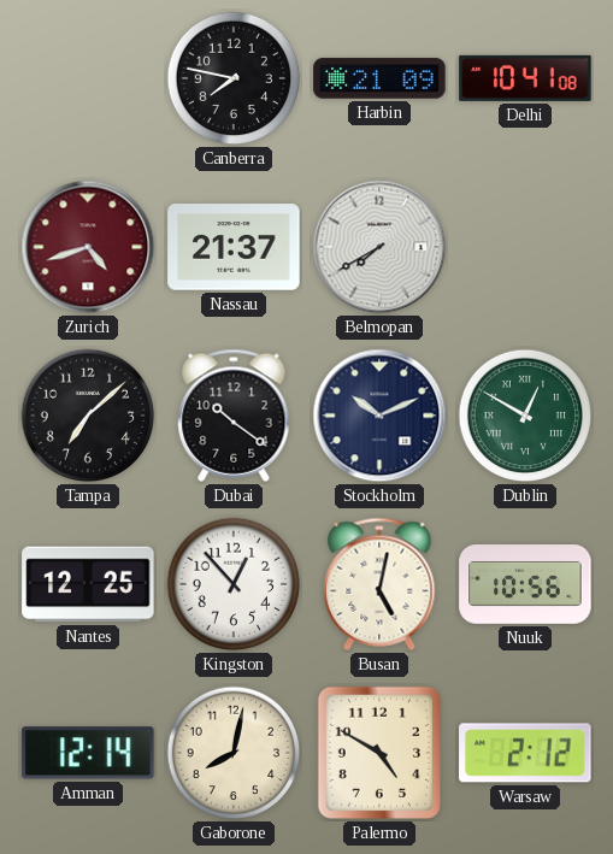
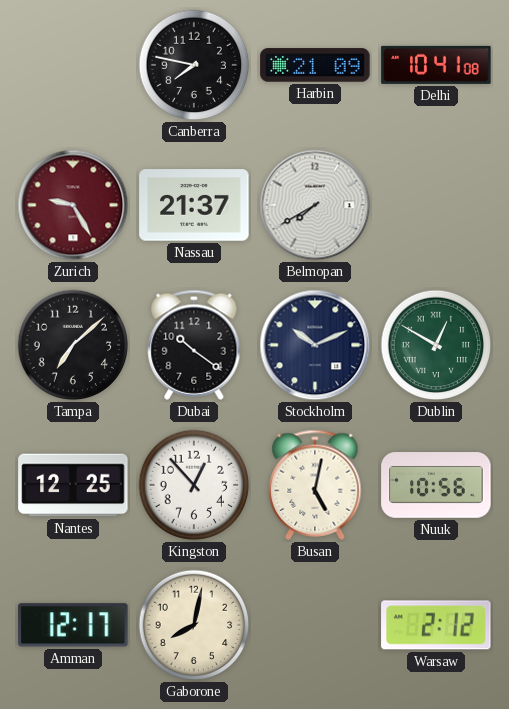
Zurich: 4:42 -> 9:25
Amman: 12:14 -> 12:17
Palermo: 4:50 -> none
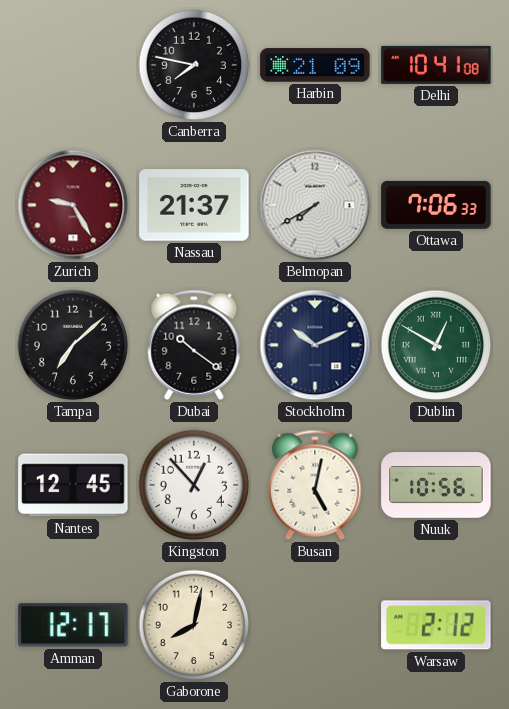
Ottawa: none -> 7:06
Nantes: 12:25 -> 12:45
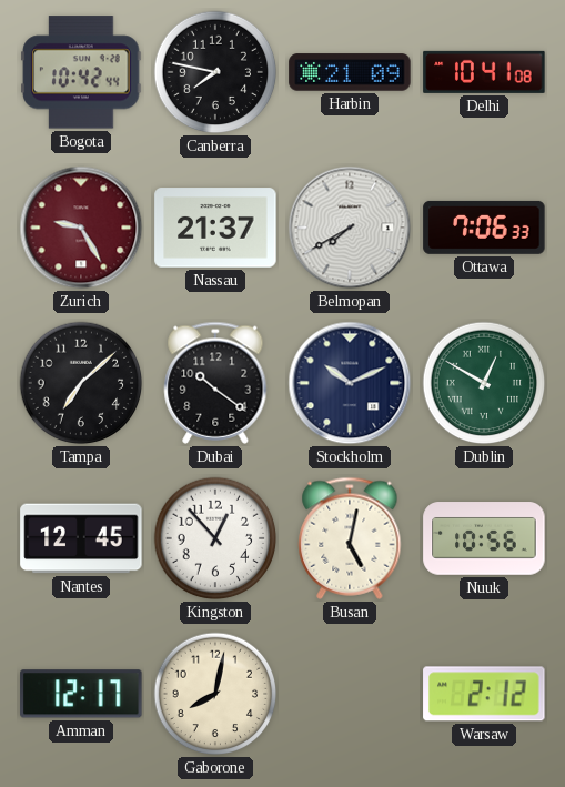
Bogota: none -> 10:42
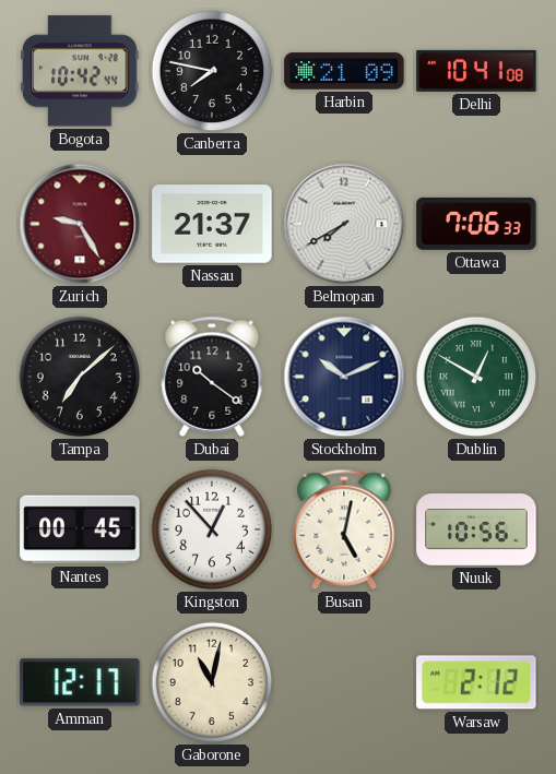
Nantes: 12:45 -> 00:45
Gaborone: 8:02 -> 11:02
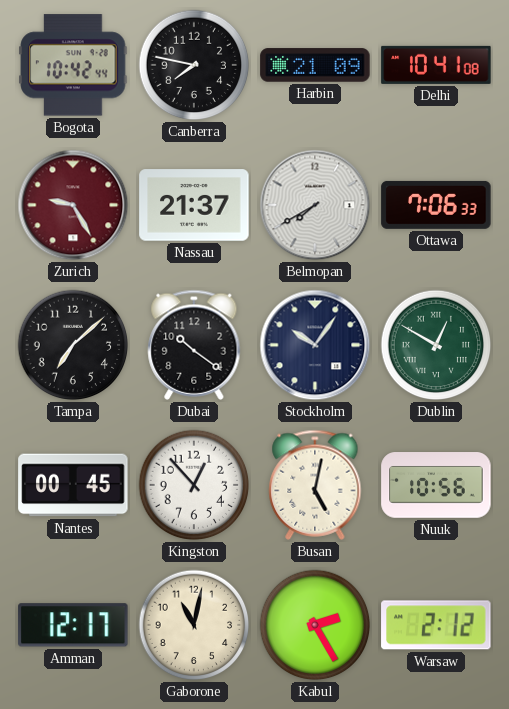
Stockholm: 10:11 -> 10:06
Kabul: none -> 2:25
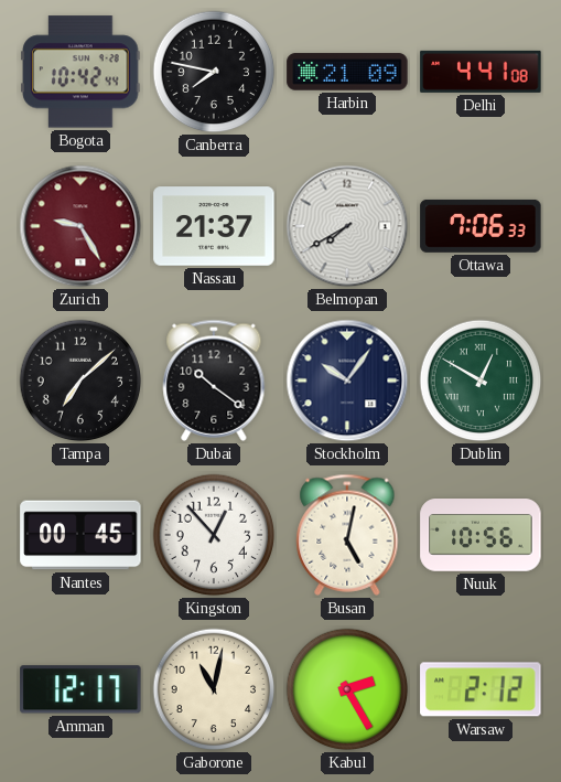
Delhi: 10:41 -> 4:41
